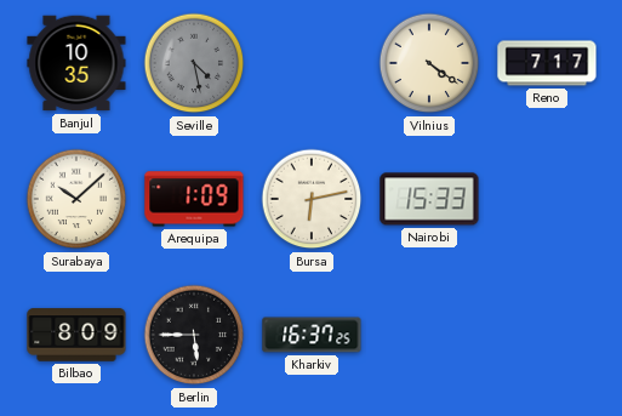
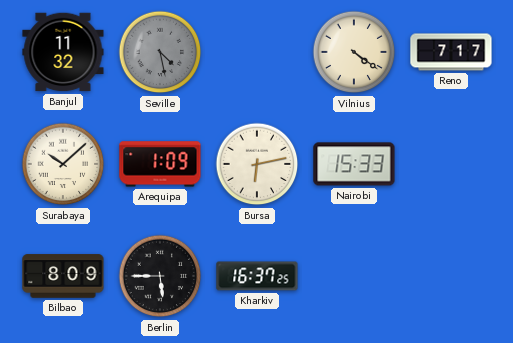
Banjul: 10:35 -> 11:32
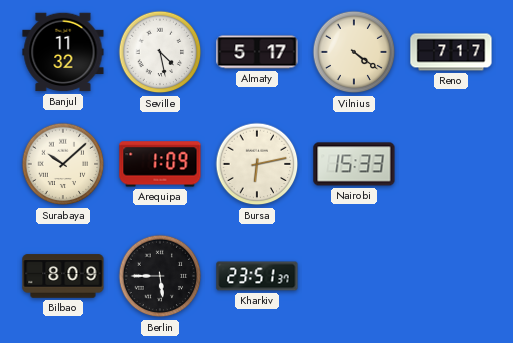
Seville dial: grey -> white
Almaty: none -> 5:17
Kharkiv: 16:37 -> 23:51
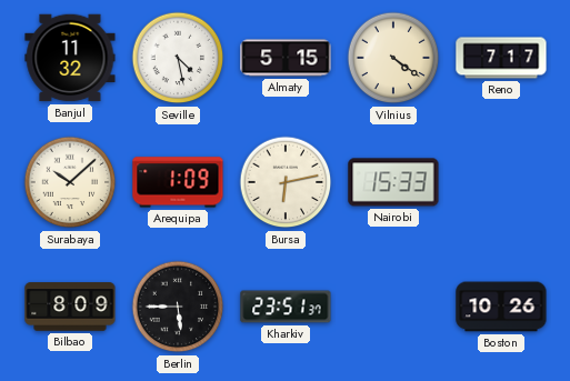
Almaty: 5:17 -> 5:15
Boston: none -> 10:26
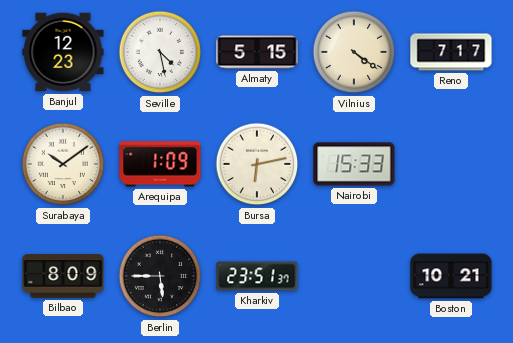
Banjul: 11:32 -> 12:23
Surabaya: 10:08 -> 10:09
Boston: 10:26 -> 10:21
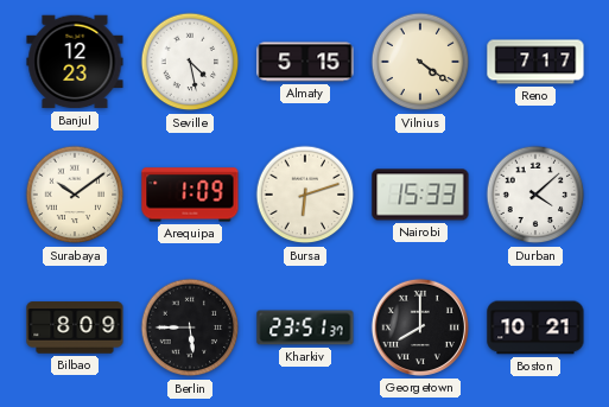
Bursa: 6:13 -> 6:12
Durban: none -> 4:08
Georgetown: none -> 8:00
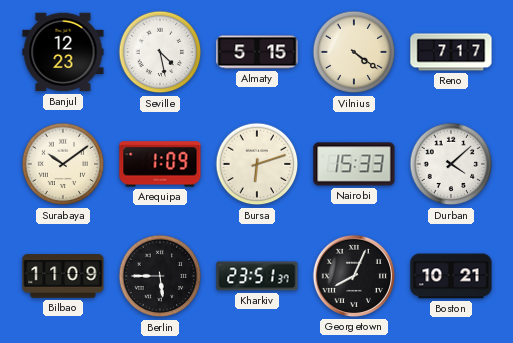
Bilbao: 8:09 -> 11:09
Georgetown: 8:00 -> 8:04
